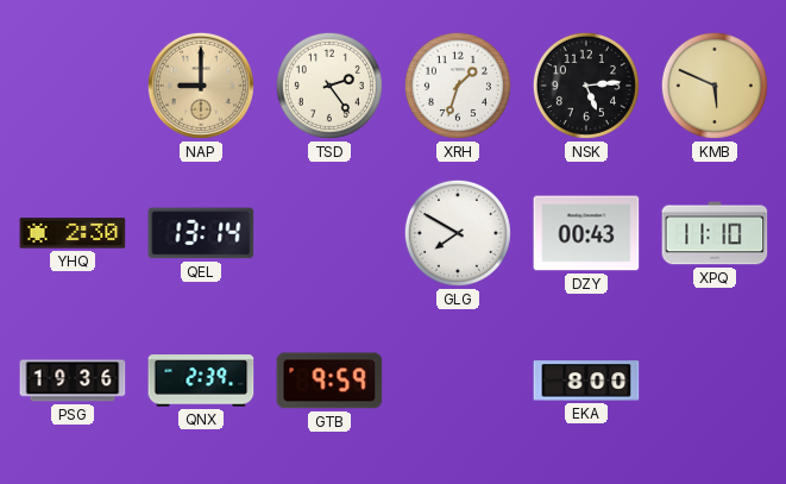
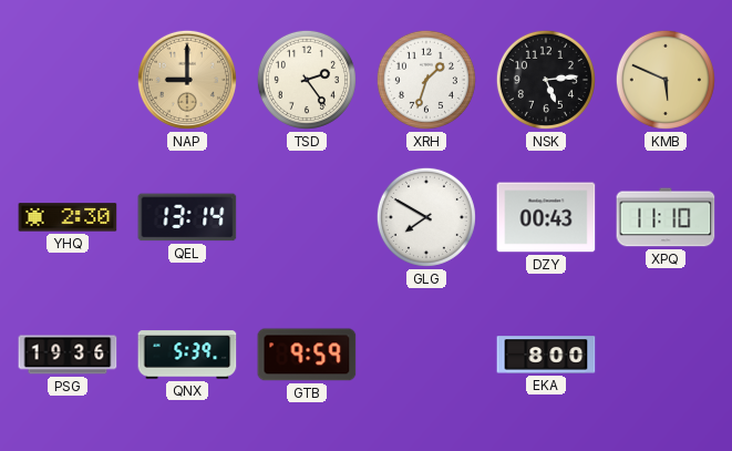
QNX: 2:39 -> 5:39
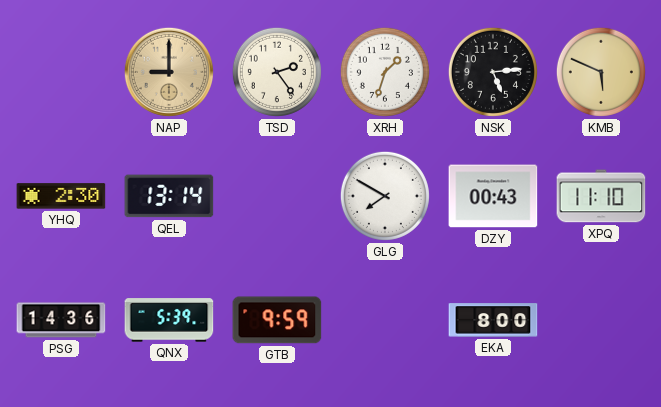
PSG: 19:36 -> 14:36
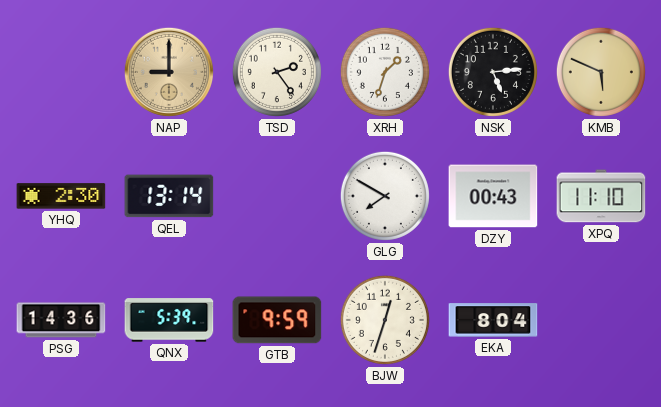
BJW: none -> 12:33
EKA: 8:00 -> 8:04
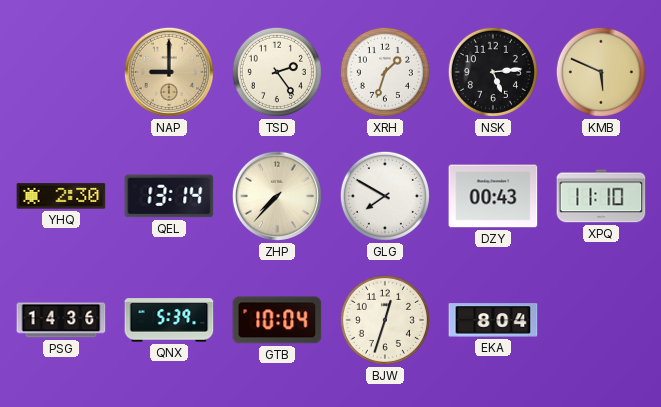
ZHP: none -> 7:37
GTB: 9:59 -> 10:04
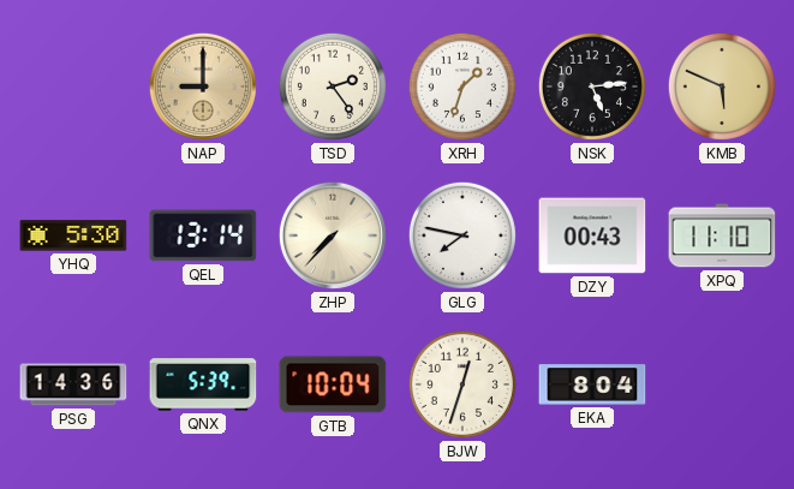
YHQ: 2:30 -> 5:30
GLG: 7:50 -> 7:47
